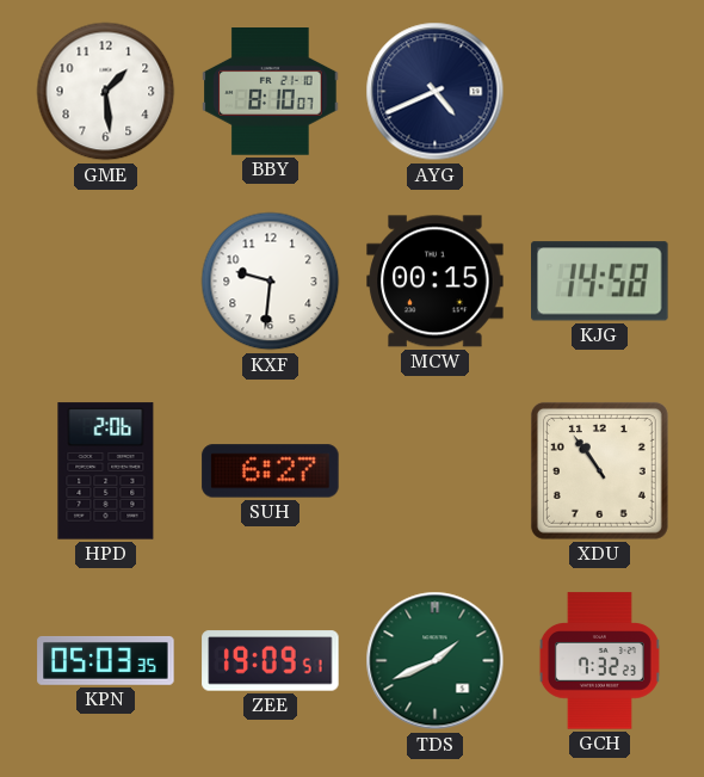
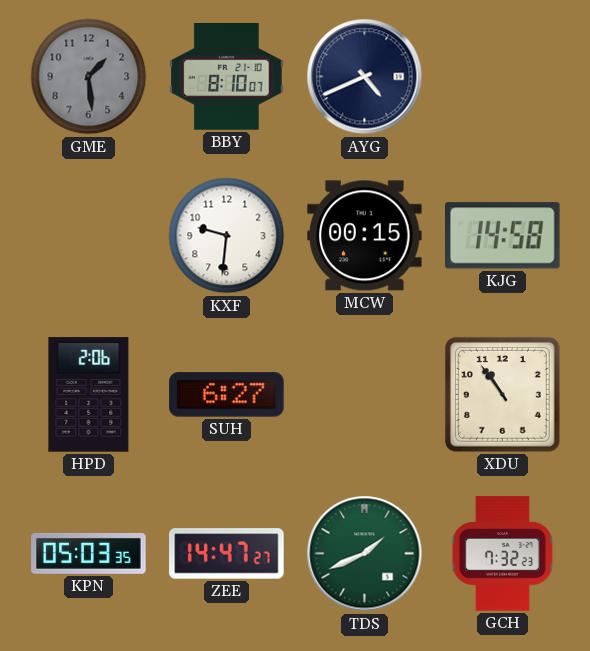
GME dial: white -> grey
ZEE: 19:09 -> 14:47
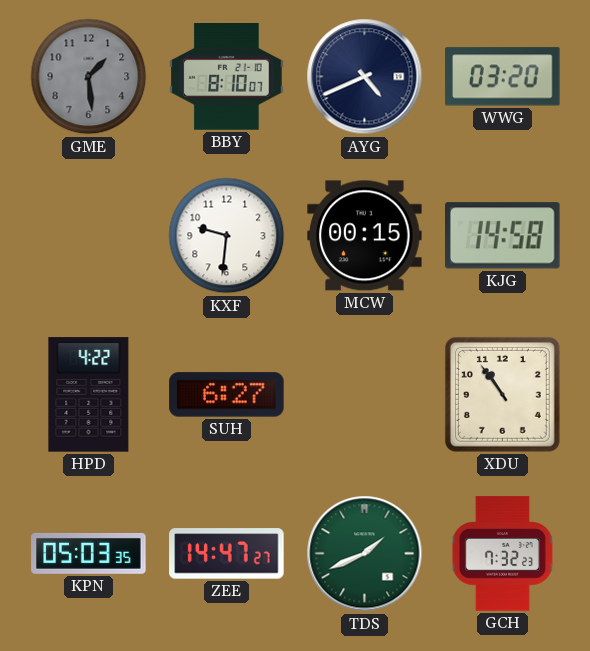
WWG: none -> 03:20
HPD: 2:06 -> 4:22
